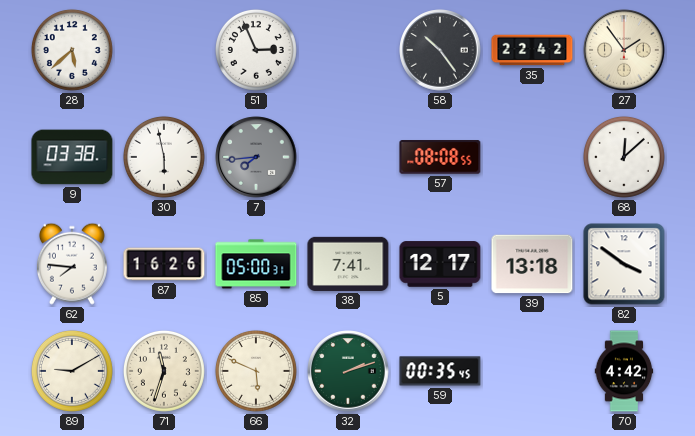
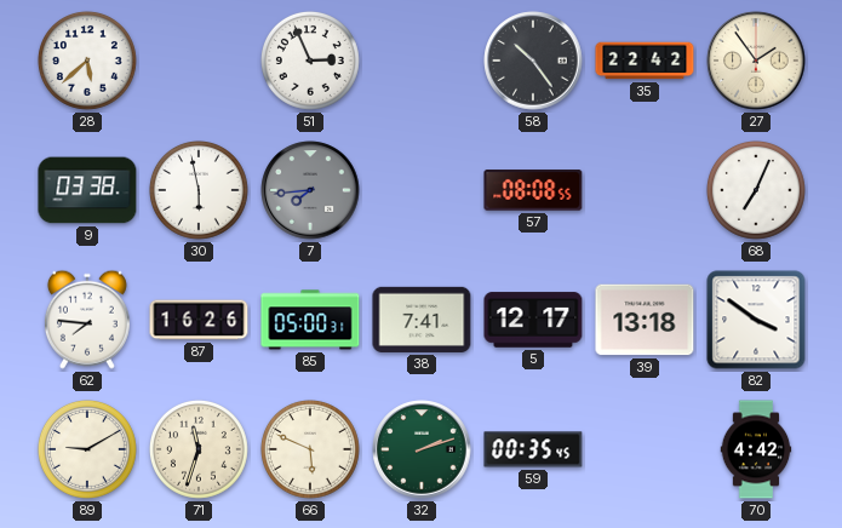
68: 12:08 -> 7:04
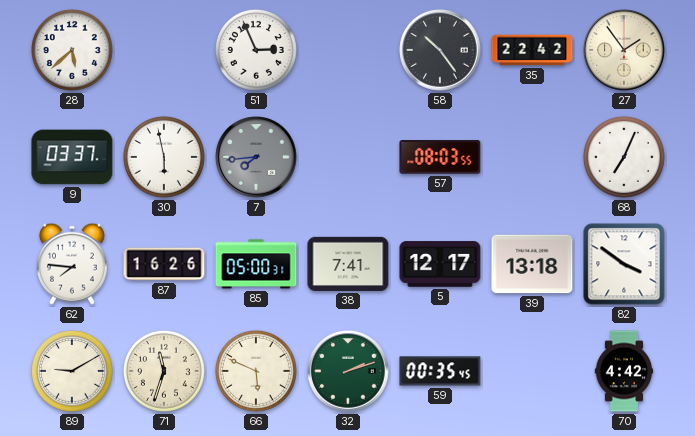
9: 03:38 -> 03:37
57: 08:08 -> 08:03
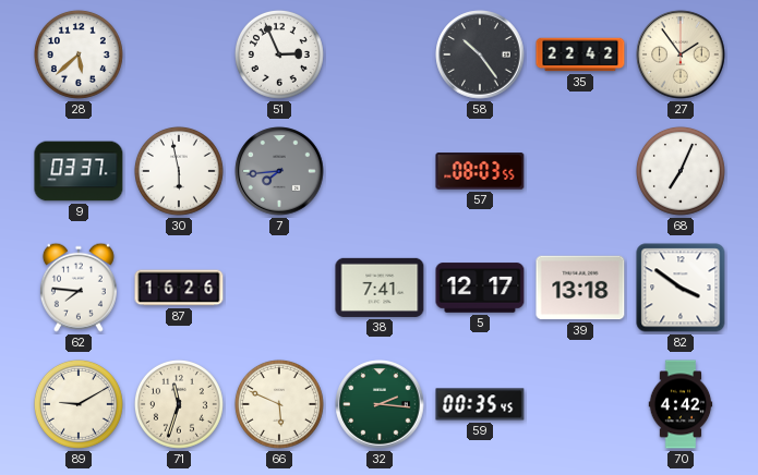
85: 05:00 -> none
32: 2:12 -> 2:16
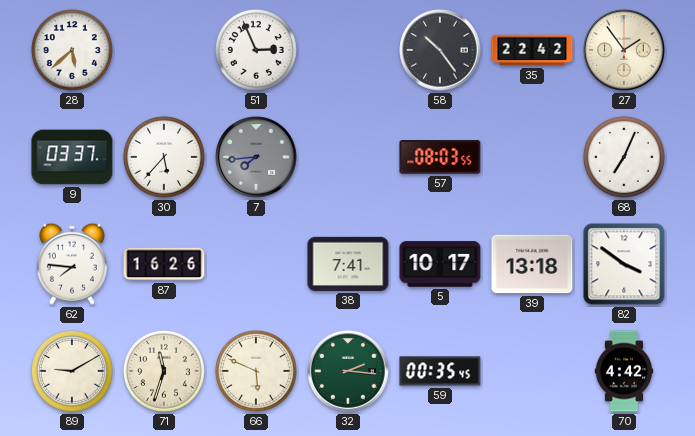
30: 5:58 -> 5:37
5: 12:17 -> 10:17
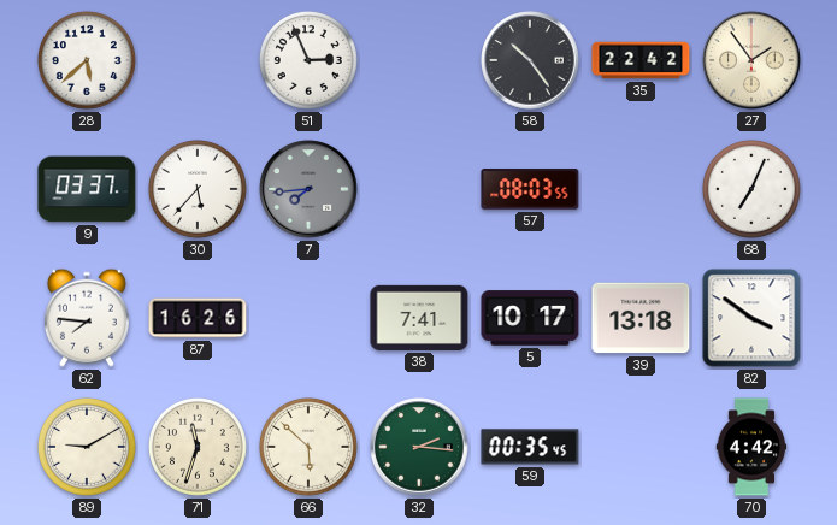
66: 5:49 -> 5:52
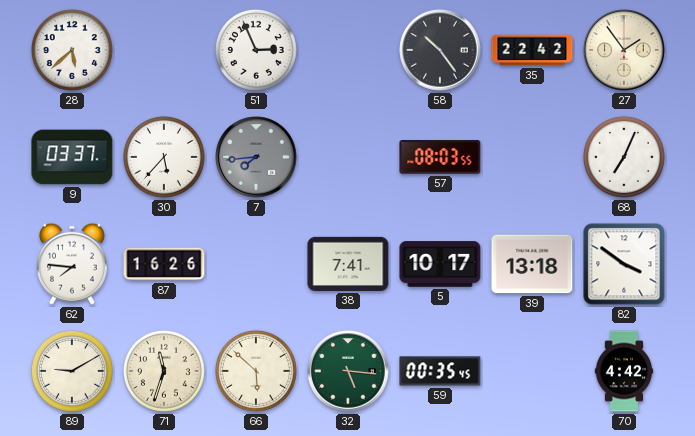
32: 2:16 -> 5:16
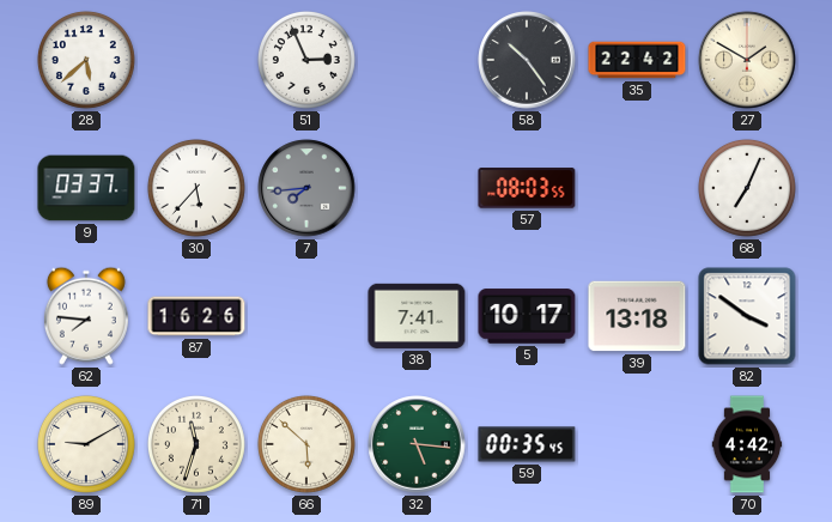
27: 1:54 -> 1:50
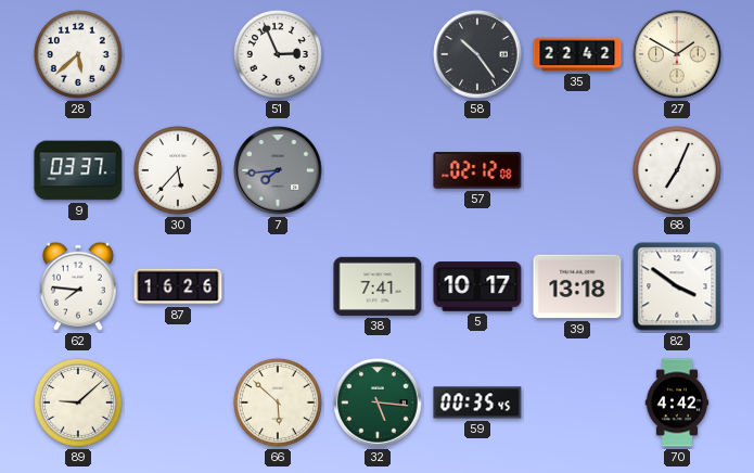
57: 08:03 -> 02:12
89: 9:10 -> 9:08
71: 11:33 -> none
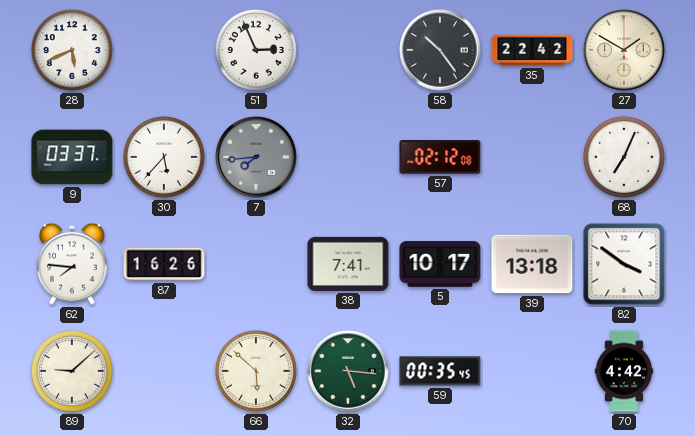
28: 5:38 -> 5:41
